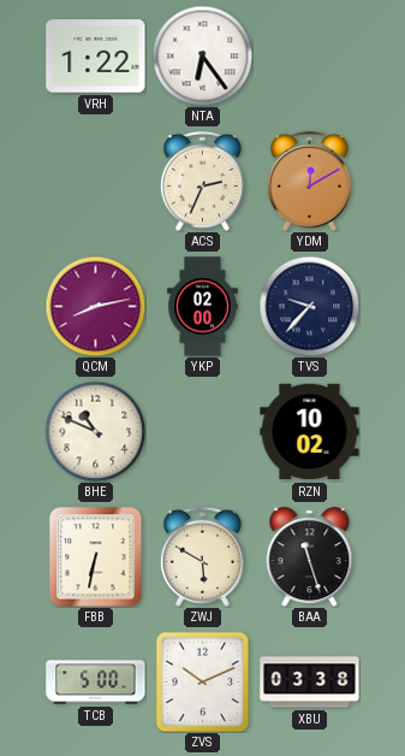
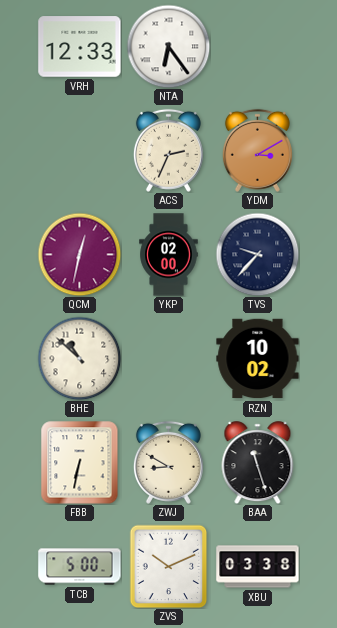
VRH: 1:22 -> 12:33
YDM: 12:10 -> 3:10
QCM: 8:13 -> 12:32
BHE: 10:49 -> 10:52
ZWJ: 5:50 -> 8:50
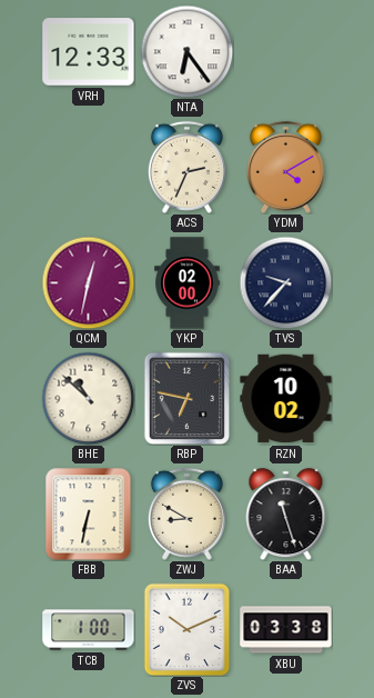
YDM: 3:10 -> 4:10
RBP: none -> 6:47
TCB: 5:00 -> 1:00
